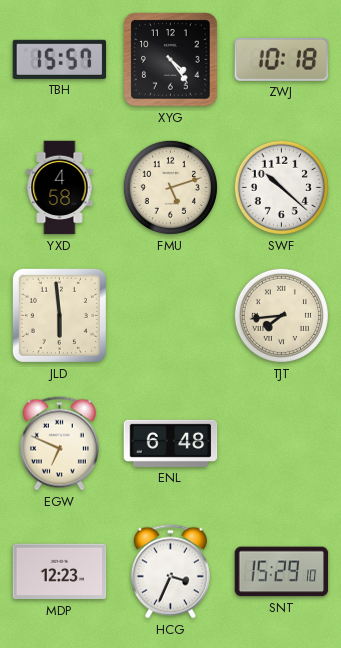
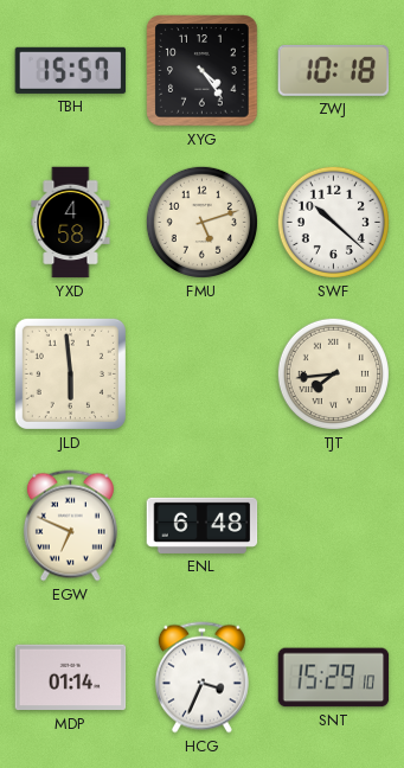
MDP: 12:23 -> 01:14
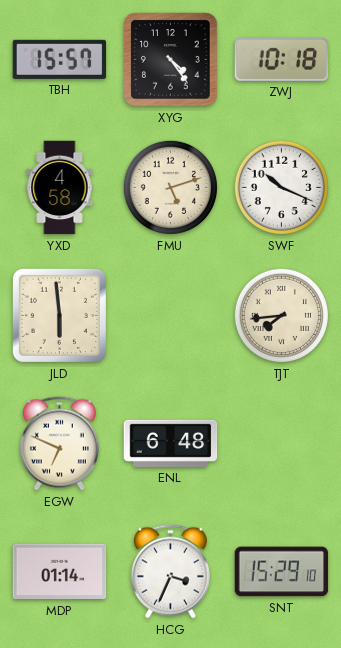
SWF: 10:22 -> 10:19
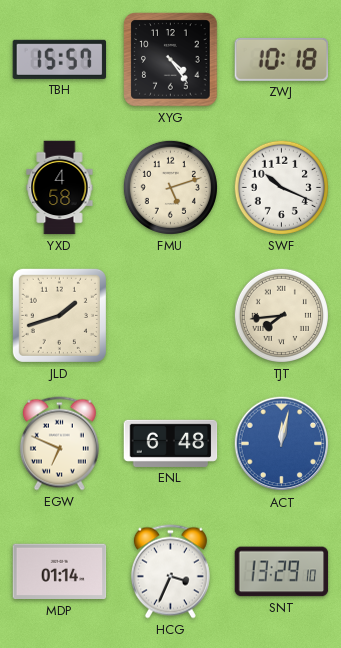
JLD: 5:59 -> 1:42
ACT: none -> 12:02
SNT: 15:29 -> 13:29
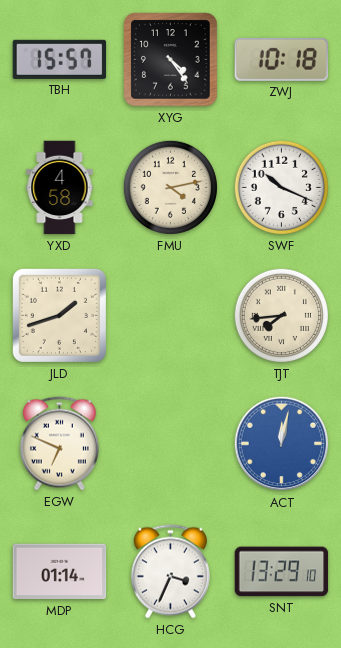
FMU: 5:12 -> 4:13
ENL: 6:48 -> none
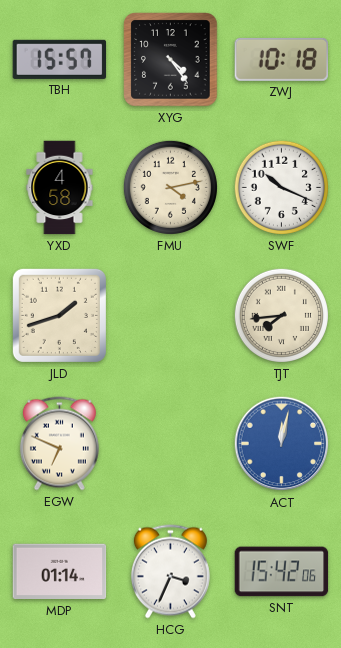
SNT: 13:29 -> 15:42
